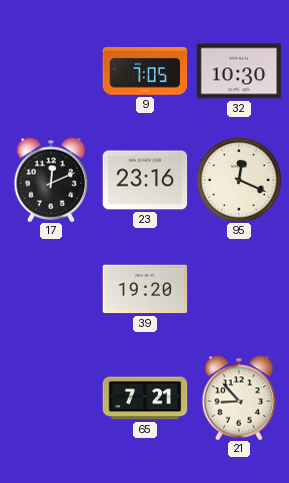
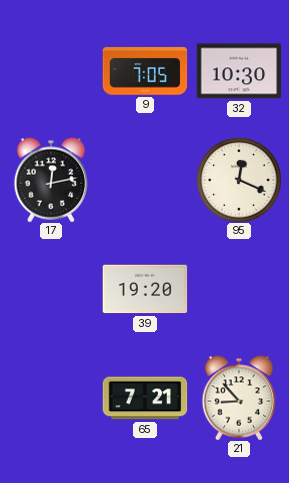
17: 12:11 -> 12:13
23: 23:16 -> none
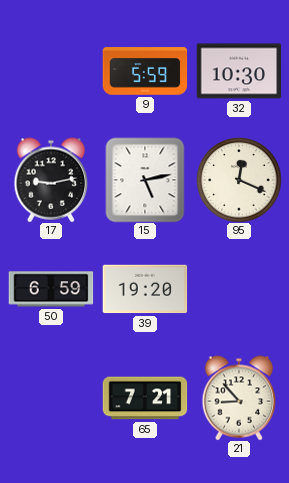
9: 7:05 -> 5:59
17: 12:13 -> 9:13
15: none -> 5:13
50: none -> 6:59
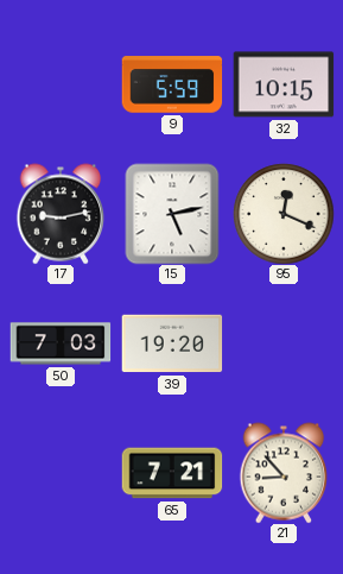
32: 10:30 -> 10:15
50: 6:59 -> 7:03
